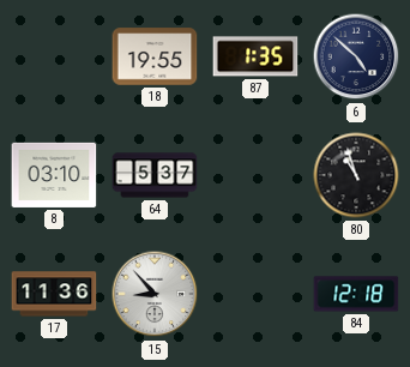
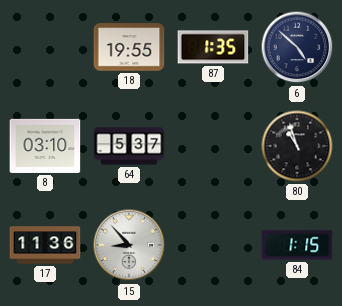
84: 12:18 -> 1:15
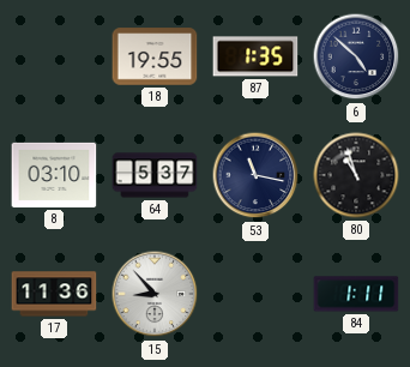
53: none -> 11:17
84: 1:15 -> 1:11
